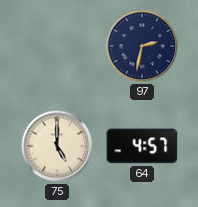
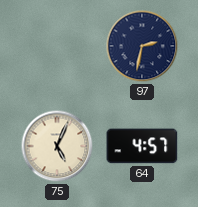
75: 5:00 -> 5:04
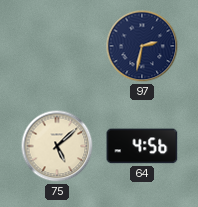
75: 5:04 -> 5:08
64: 4:57 -> 4:56
